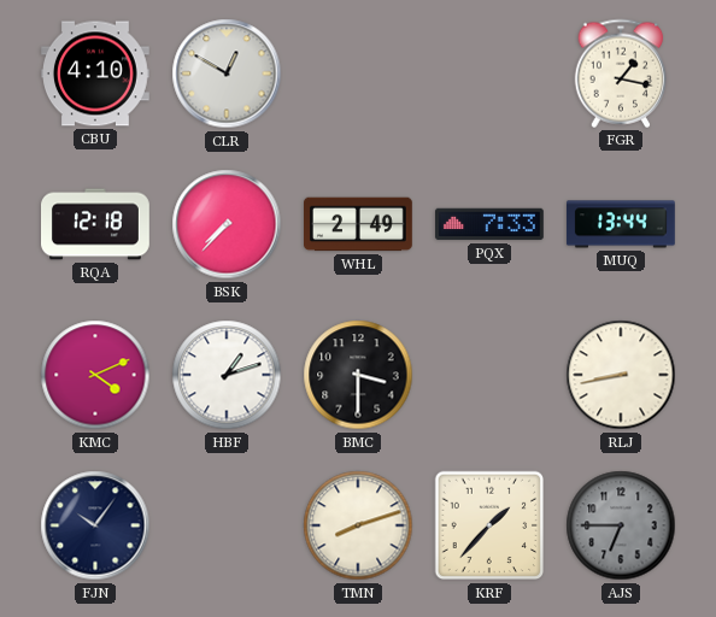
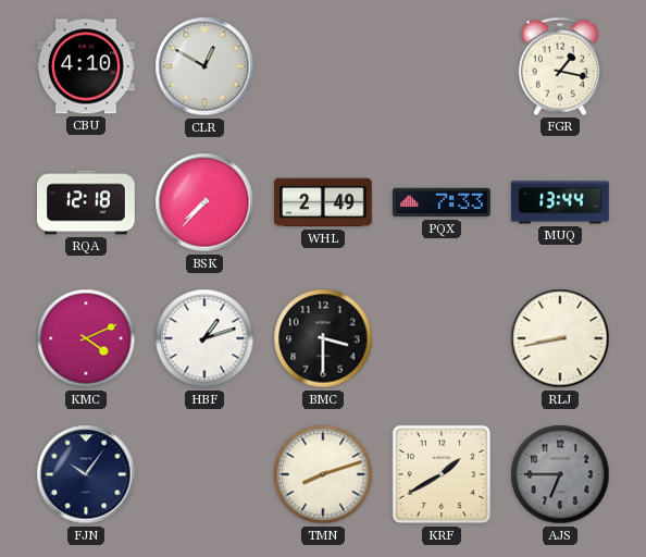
KRF: 1:37 -> 1:40
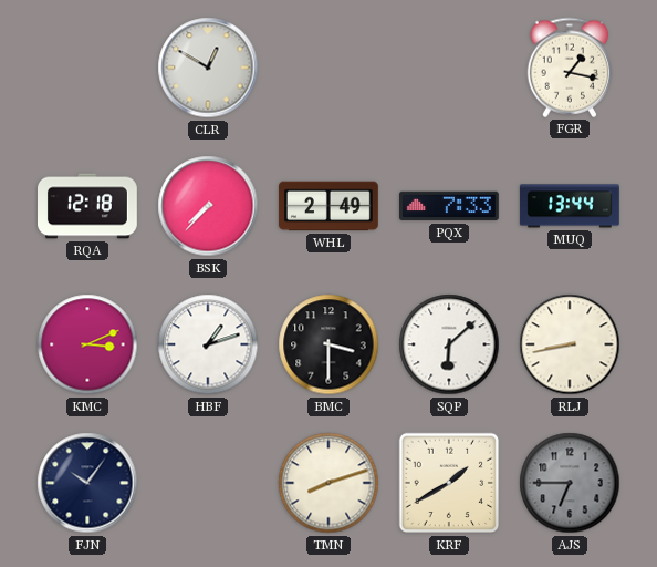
CBU: 4:10 -> none
KMC: 4:11 -> 3:11
SQP: none -> 6:08
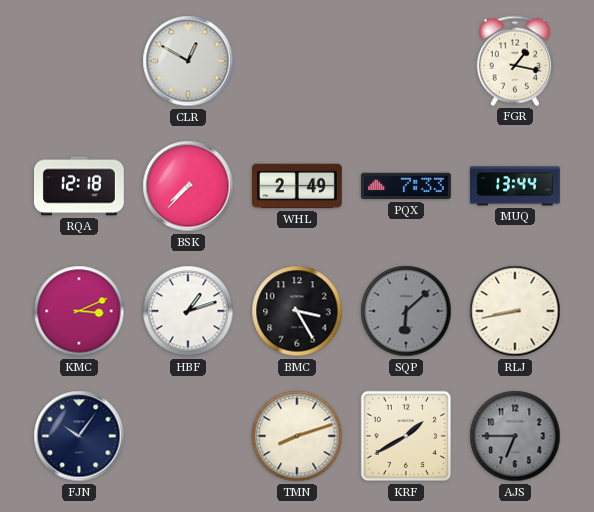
BMC: 3:30 -> 3:25
SQP dial: white -> grey
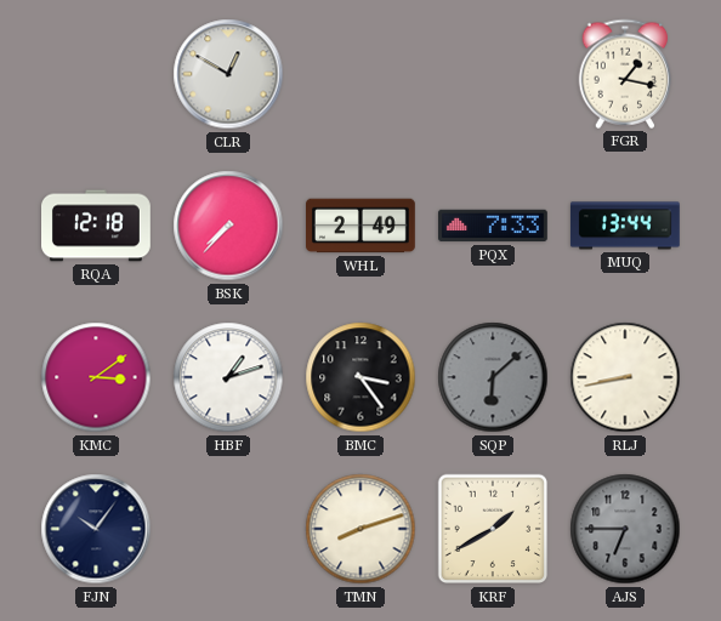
KMC: 3:11 -> 3:09
BMC: 3:25 -> 3:24
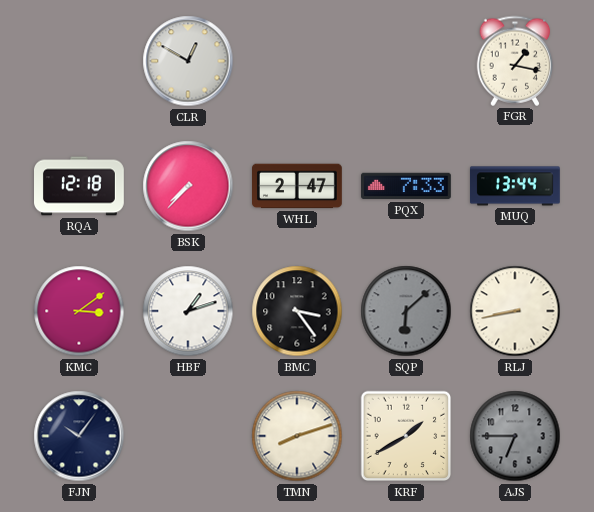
WHL: 2:49 -> 2:47
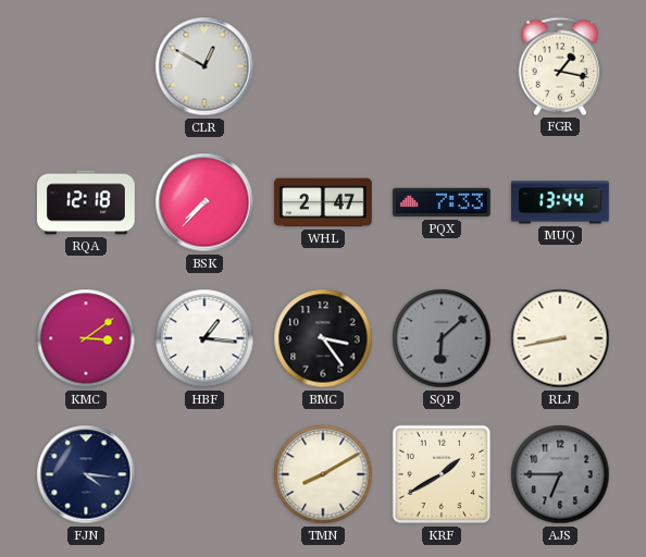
HBF: 1:12 -> 1:16
FJN: 10:06 -> 4:16
TMN: 8:12 -> 8:10
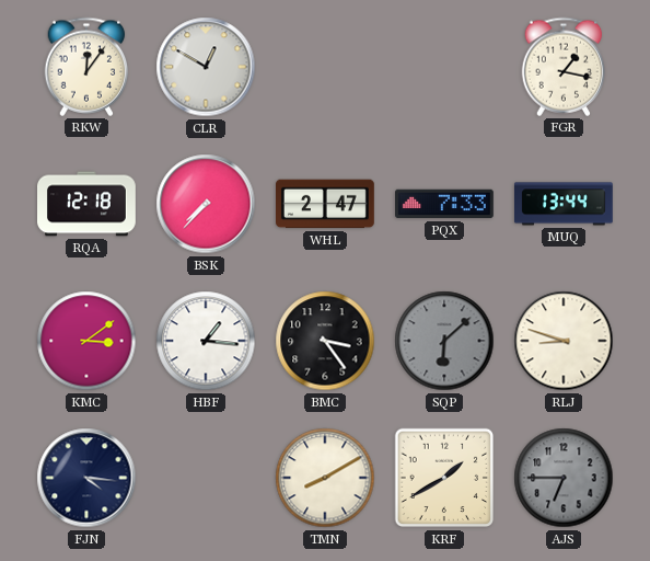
RKW: none -> 12:06
RLJ: 8:43 -> 8:48
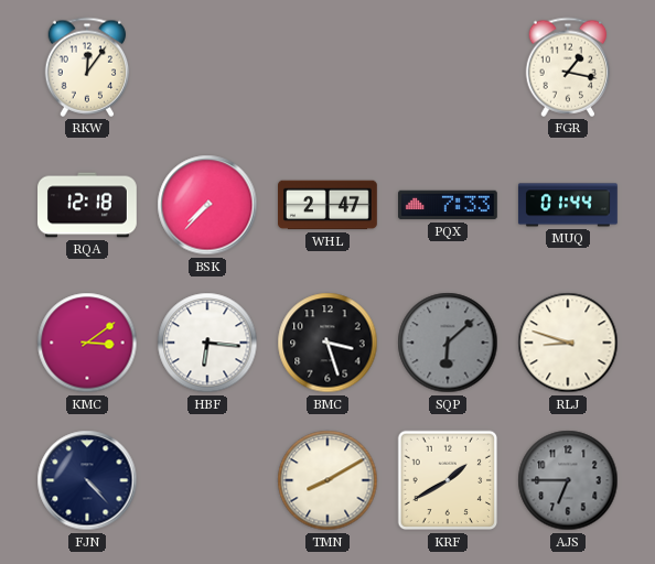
CLR: 12:50 -> none
MUQ: 13:44 -> 01:44
HBF: 1:16 -> 6:16
BMC: 3:24 -> 3:27
FJN: 4:16 -> 4:23
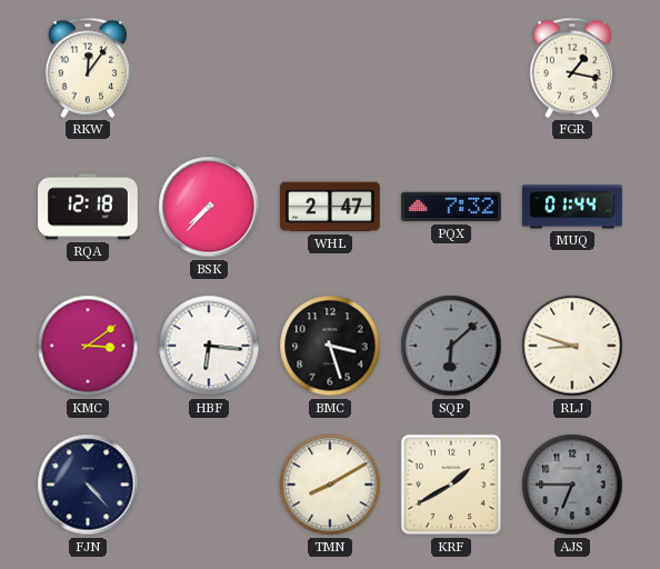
PQX: 7:33 -> 7:32
